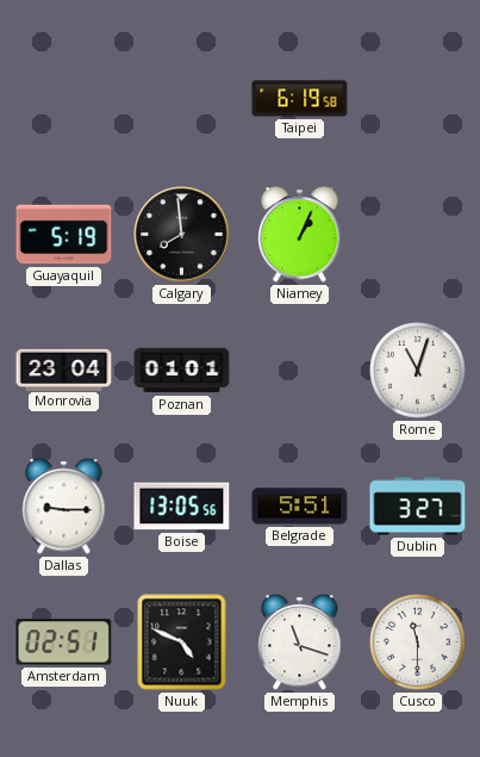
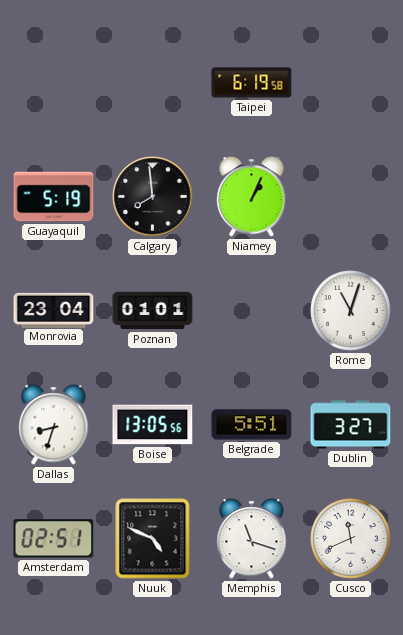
Dallas: 9:15 -> 8:33
Cusco: 11:30 -> 11:41
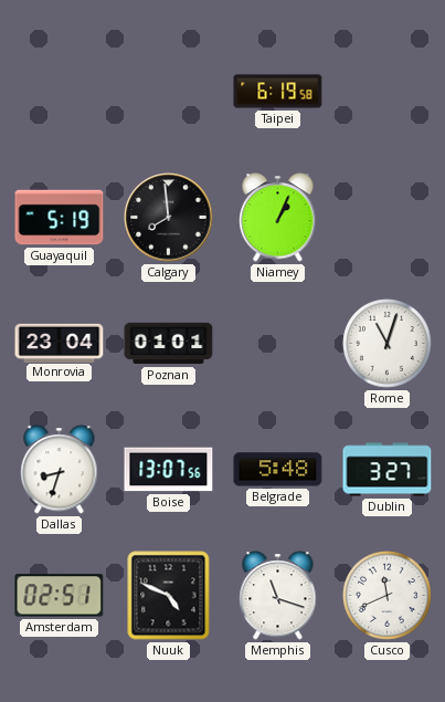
Boise: 13:05 -> 13:07
Belgrade: 5:51 -> 5:48
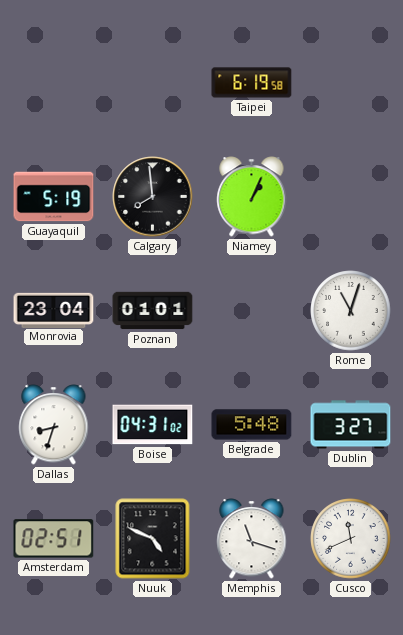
Boise: 13:07 -> 04:31
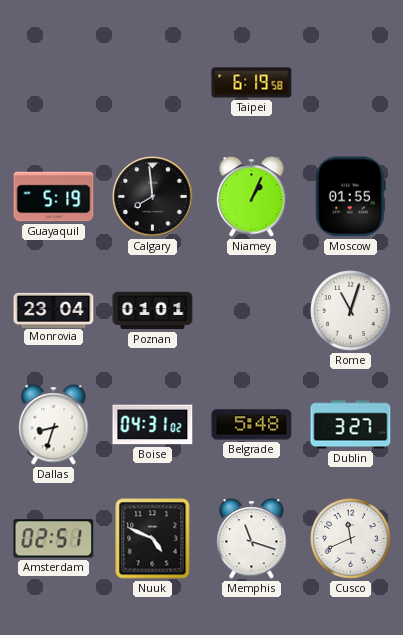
Moscow: none -> 01:55
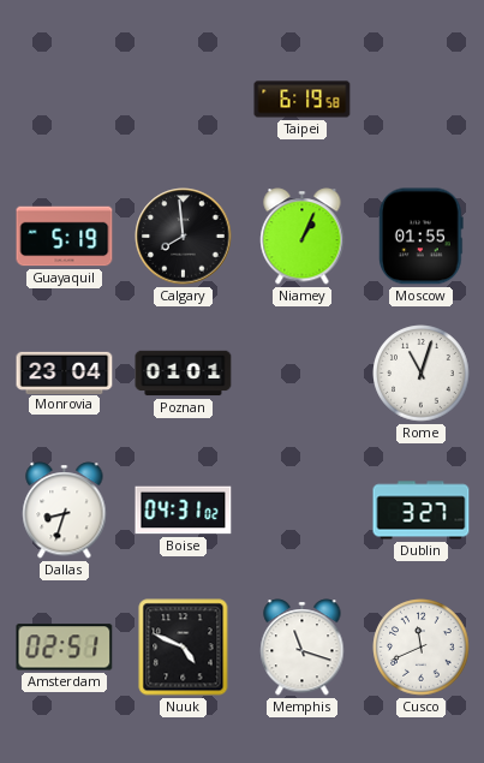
Belgrade: 5:48 -> none
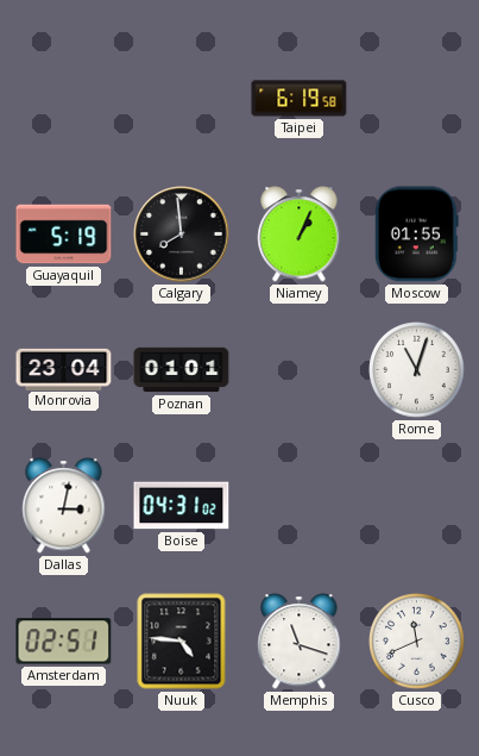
Dallas: 8:33 -> 3:02
Dublin: 3:27 -> none
Nuuk: 4:49 -> 4:46
